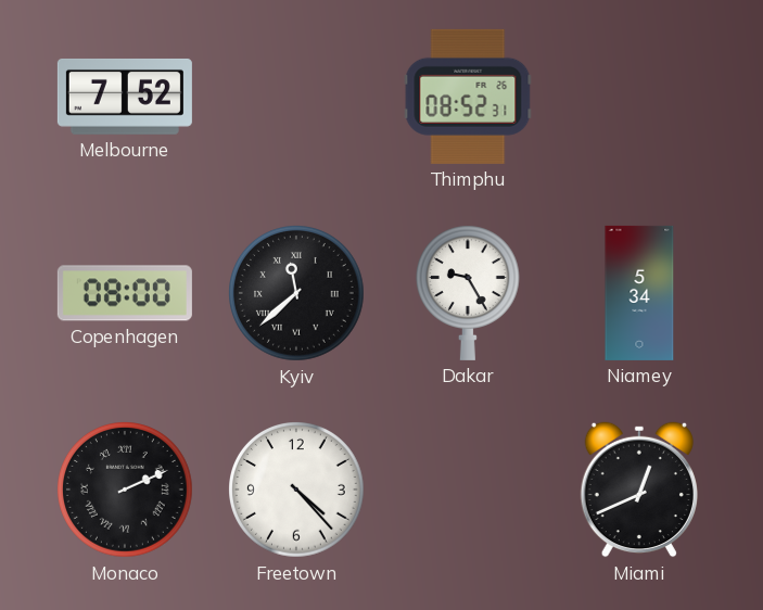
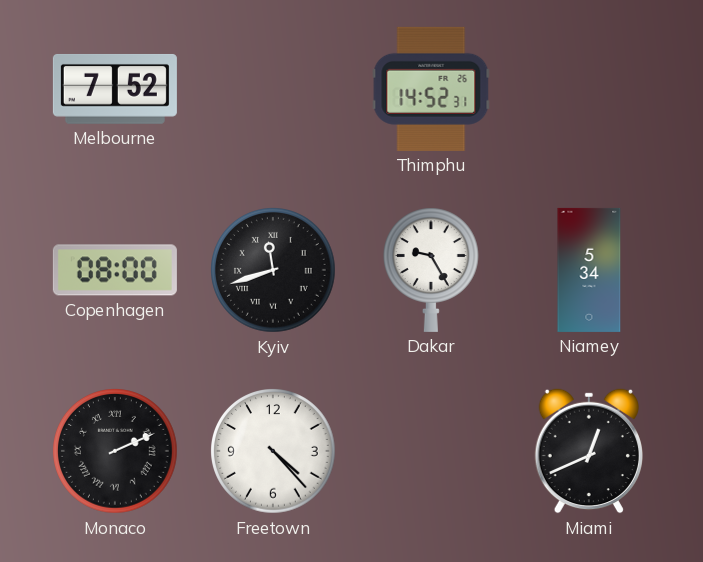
Thimphu: 08:52 -> 14:52
Kyiv: 11:38 -> 11:42
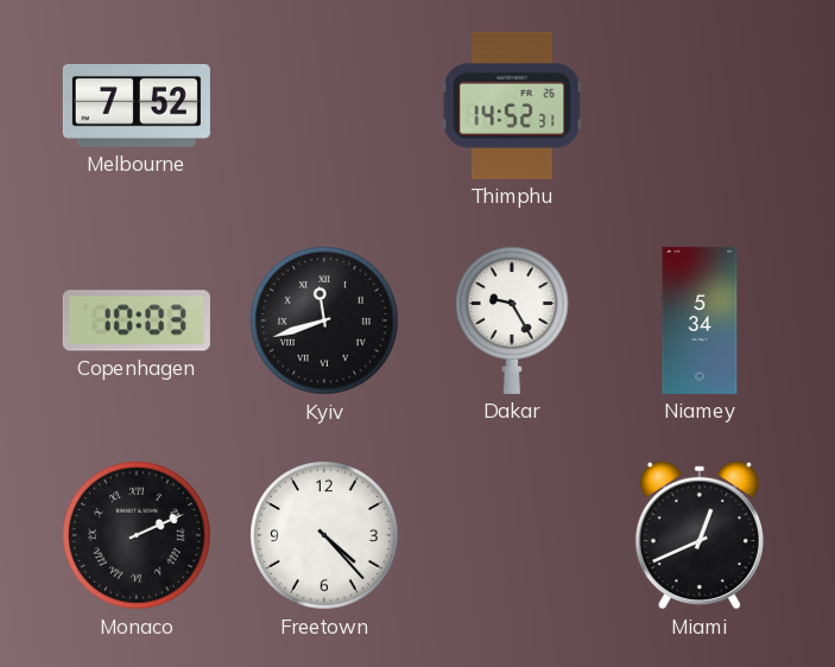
Copenhagen: 08:00 -> 10:03
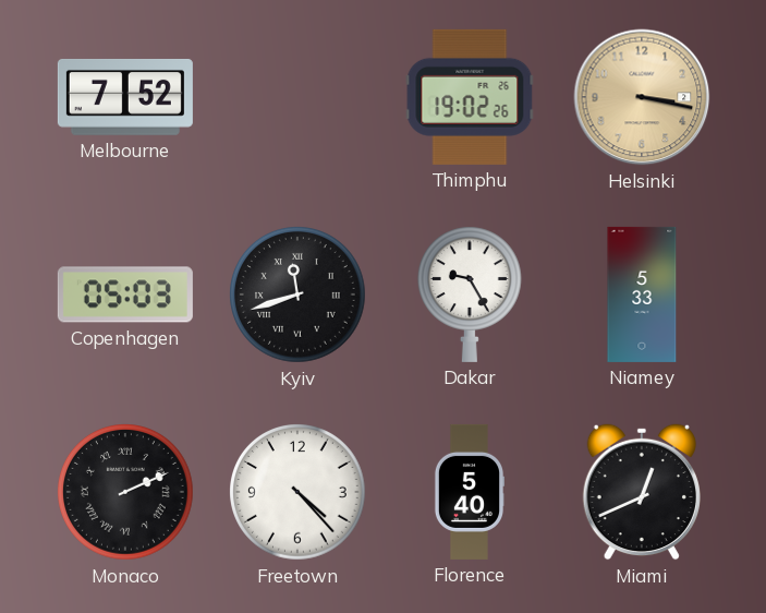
Thimphu: 14:52 -> 19:02
Helsinki: none -> 3:17
Copenhagen: 10:03 -> 05:03
Niamey: 5:34 -> 5:33
Florence: none -> 5:40
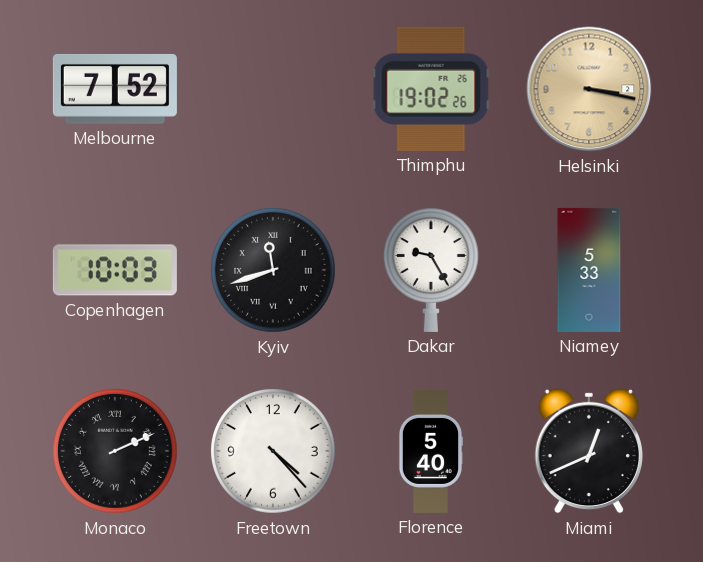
Copenhagen: 05:03 -> 10:03
